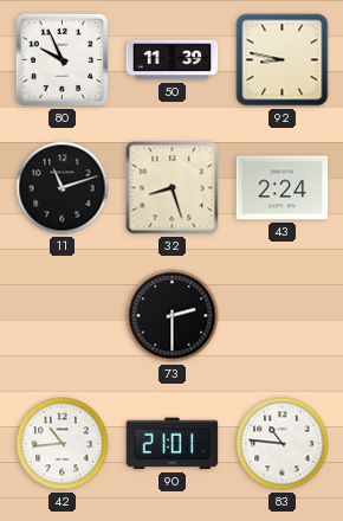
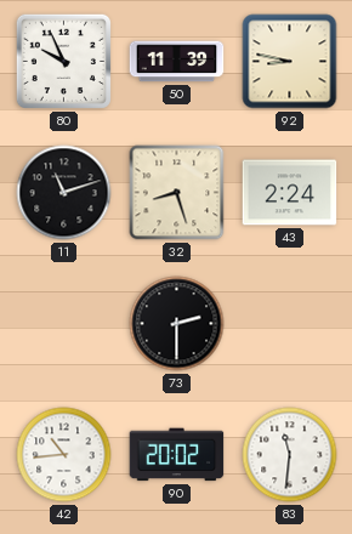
90: 21:01 -> 20:02
83: 10:46 -> 11:31
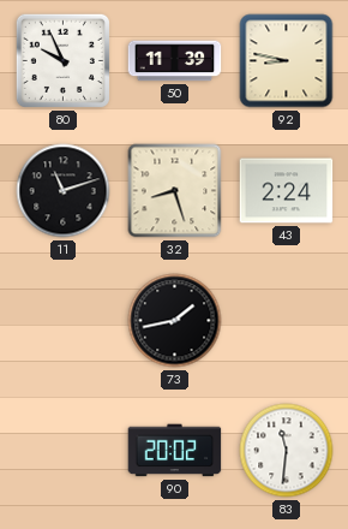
73: 2:30 -> 1:43
42: 10:44 -> none
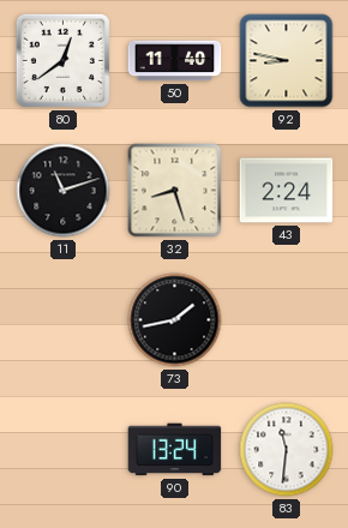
80: 9:56 -> 12:39
50: 11:39 -> 11:40
90: 20:02 -> 13:24
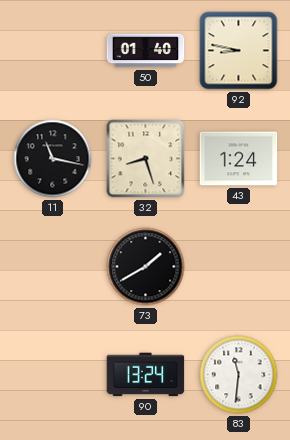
80: 12:39 -> none
50: 11:40 -> 01:40
11: 11:12 -> 11:17
43: 2:24 -> 1:24
73: 1:43 -> 1:40
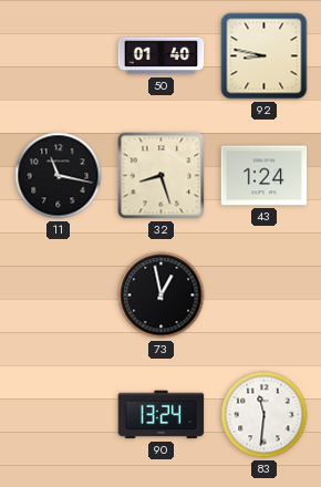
73: 1:40 -> 12:58
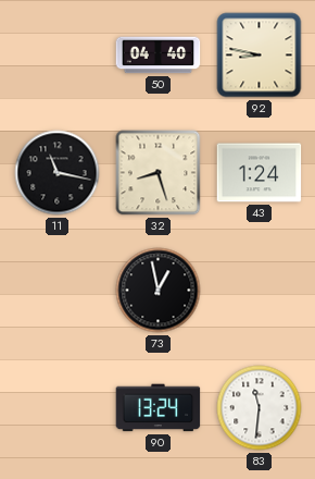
50: 01:40 -> 04:40
